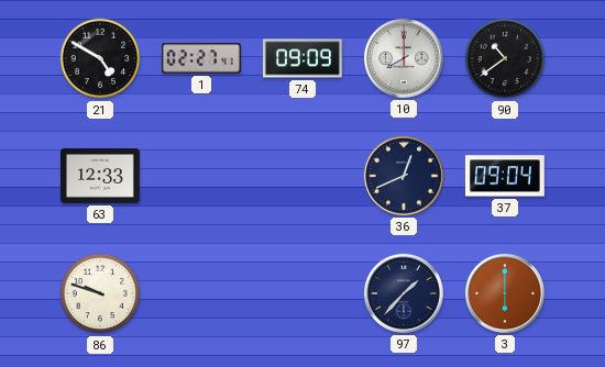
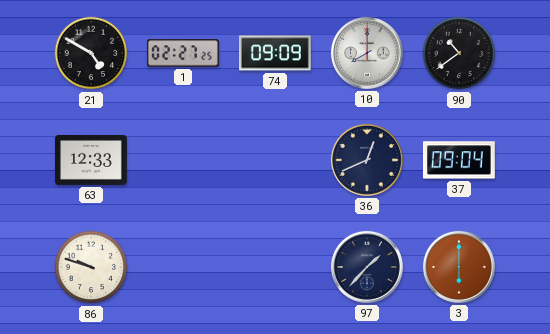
1: 02:27:41 -> 02:27:25
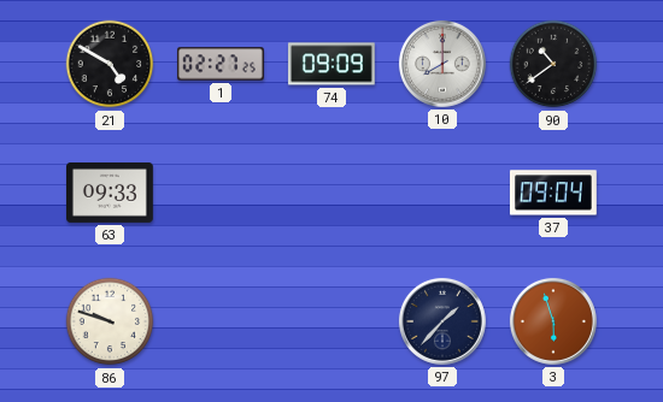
63: 12:33 -> 09:33
36: 12:41 -> none
3: 6:00 -> 5:57
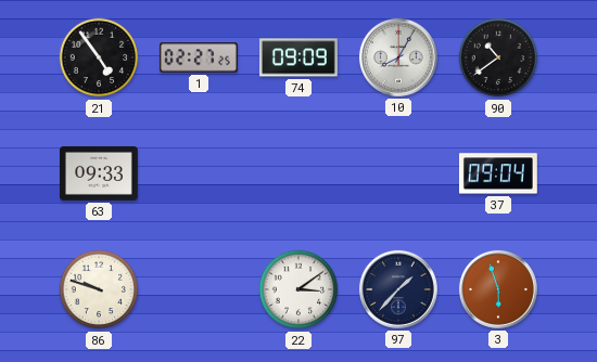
21: 4:50 -> 4:54
10: 8:00 -> 8:05
22: none -> 3:09
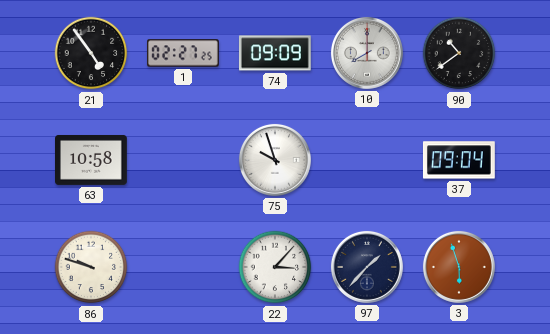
10: 8:05 -> 8:00
63: 09:33 -> 10:58
75: none -> 9:57
22: 3:09 -> 3:07
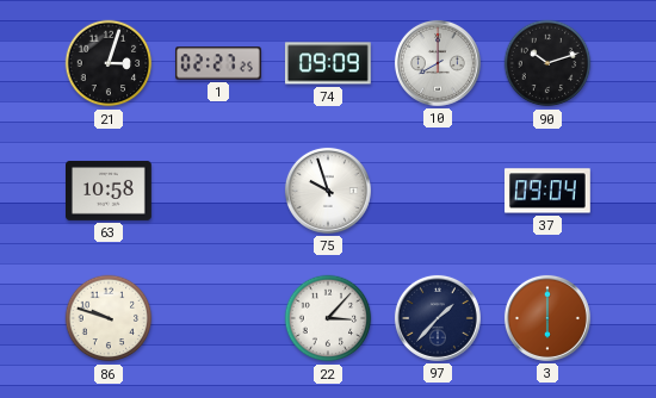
21: 4:54 -> 3:03
90: 10:39 -> 10:12
3: 5:57 -> 6:00
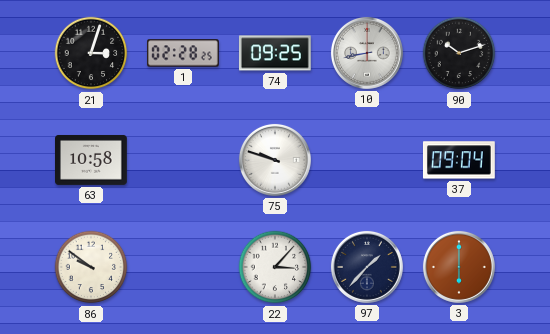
1: 02:27 -> 02:28
74: 09:09 -> 09:25
10: 8:00 -> 8:43
75: 9:57 -> 9:48
86: 9:48 -> 9:51
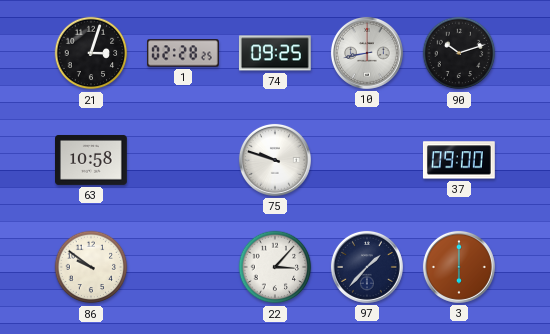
37: 09:04 -> 09:00
